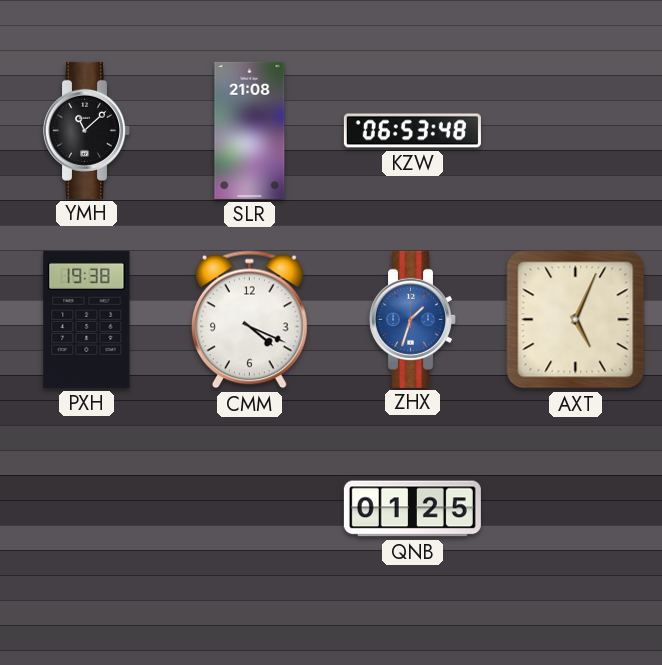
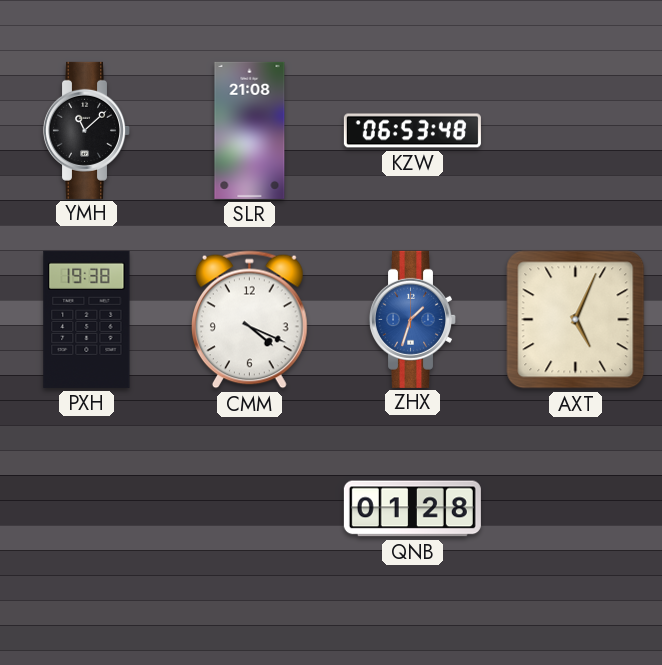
QNB: 01:25 -> 01:28
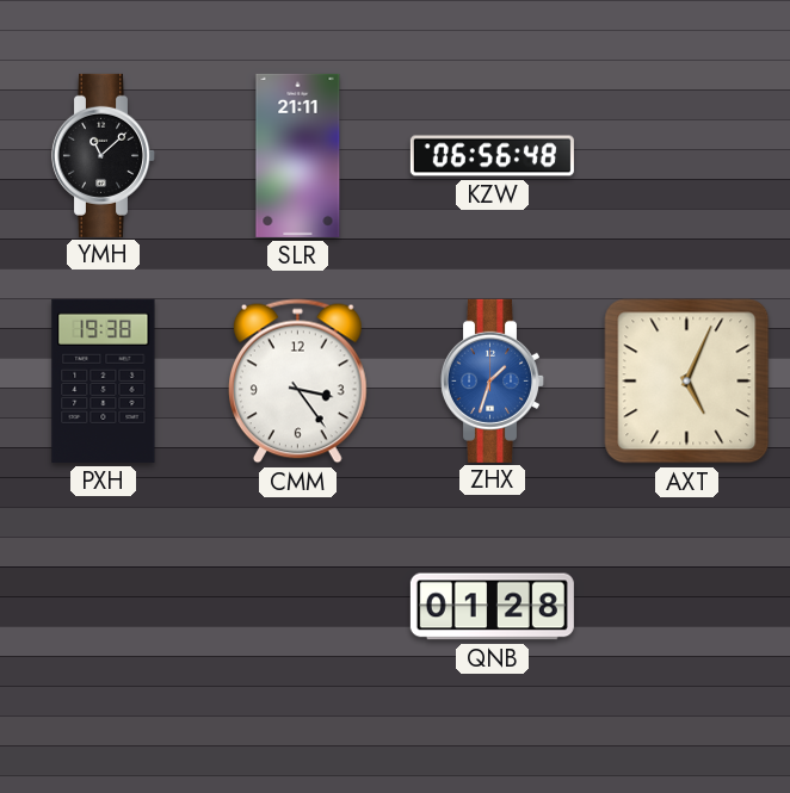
SLR: 21:08 -> 21:11
KZW: 06:53 -> 06:56
CMM: 4:19 -> 3:24
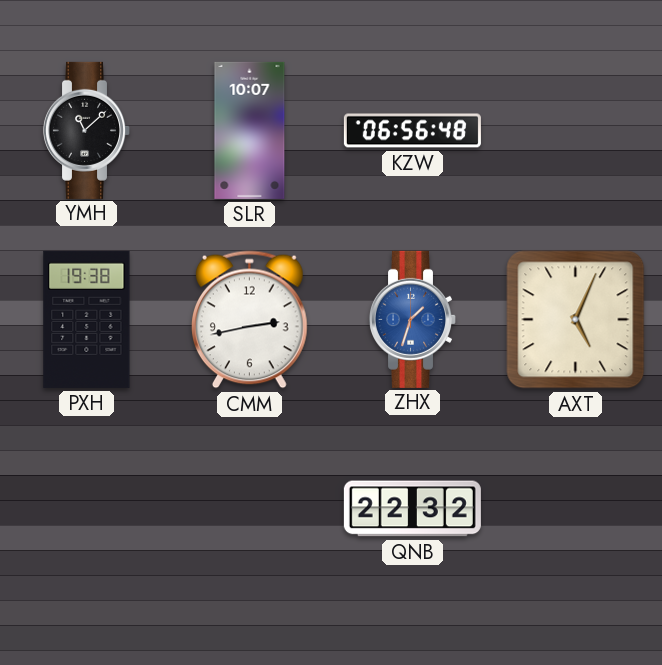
SLR: 21:11 -> 10:07
CMM: 3:24 -> 2:43
QNB: 01:28 -> 22:32
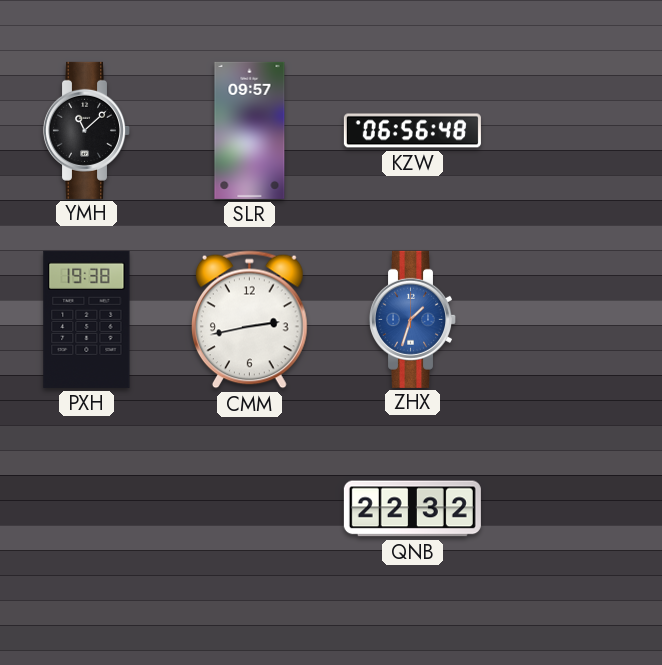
SLR: 10:07 -> 09:57
AXT: 5:04 -> none
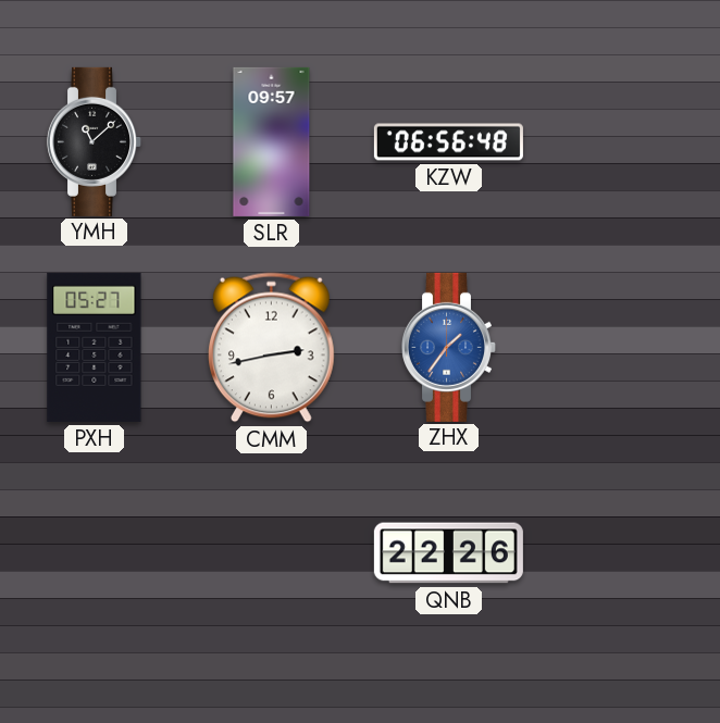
PXH: 19:38 -> 05:27
ZHX: 1:33 -> 1:36
QNB: 22:32 -> 22:26
